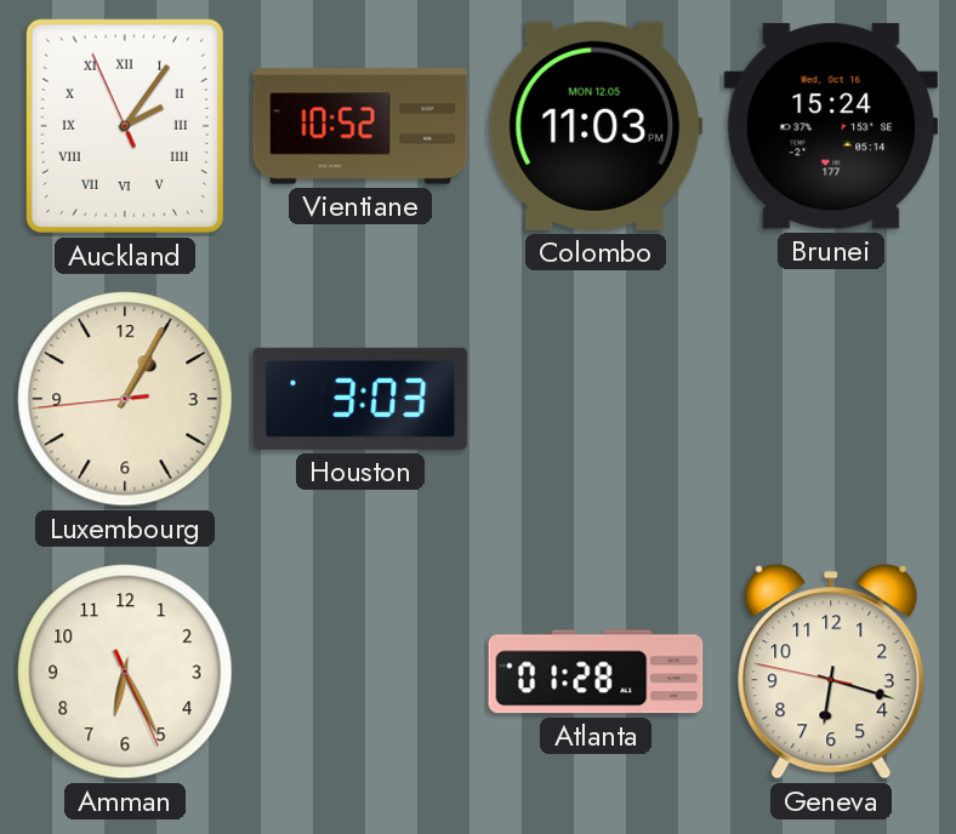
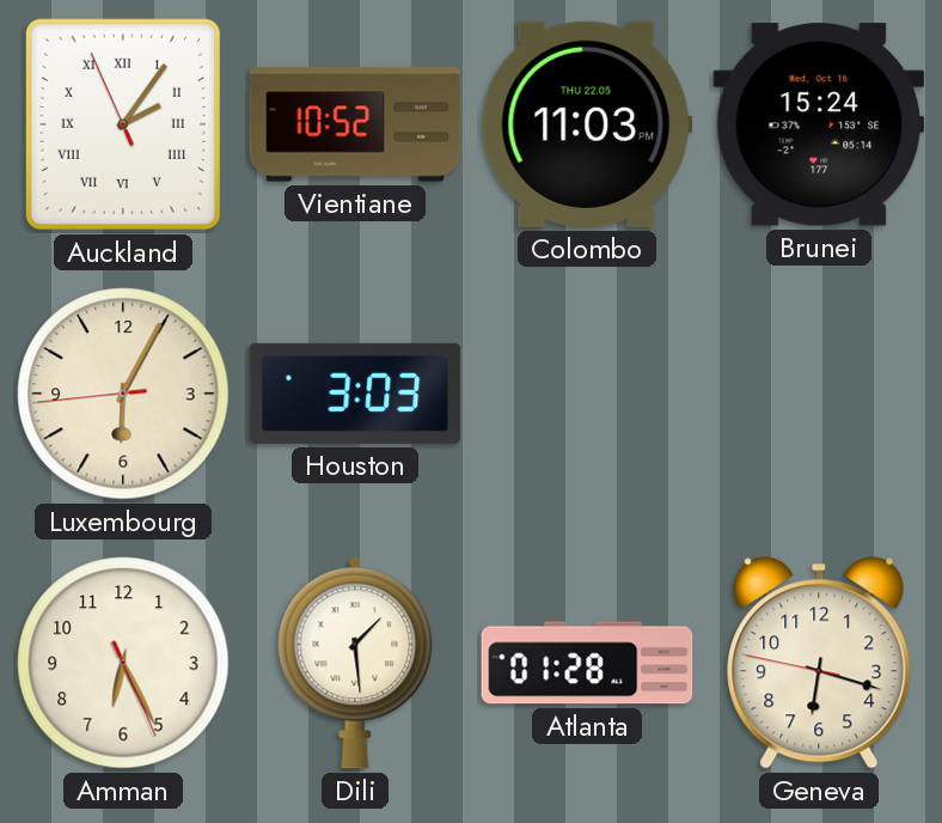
Colombo date: MON 12.05 -> THU 22.05
Luxembourg: 1:04 -> 6:04
Dili: none -> 1:29
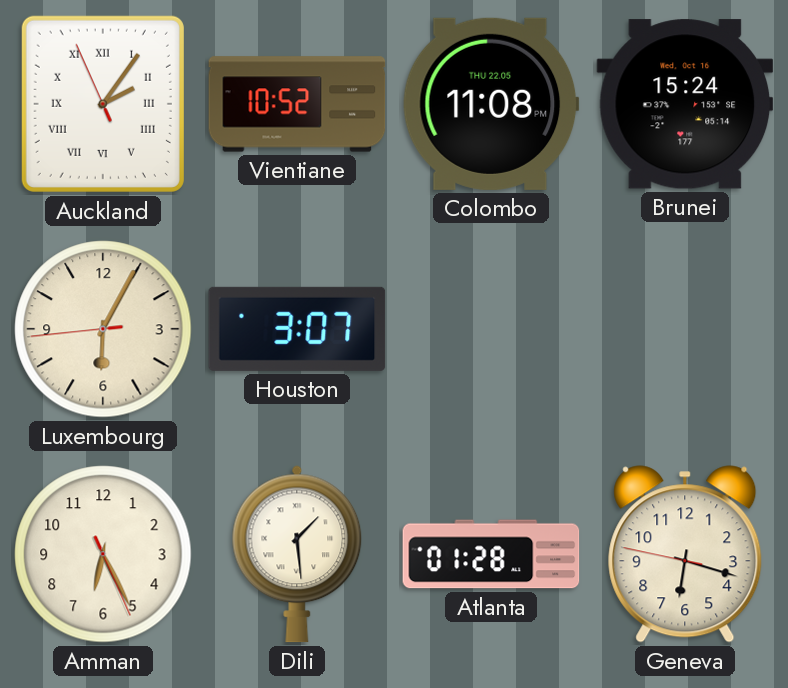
Colombo: 11:03 -> 11:08
Houston: 3:03 -> 3:07
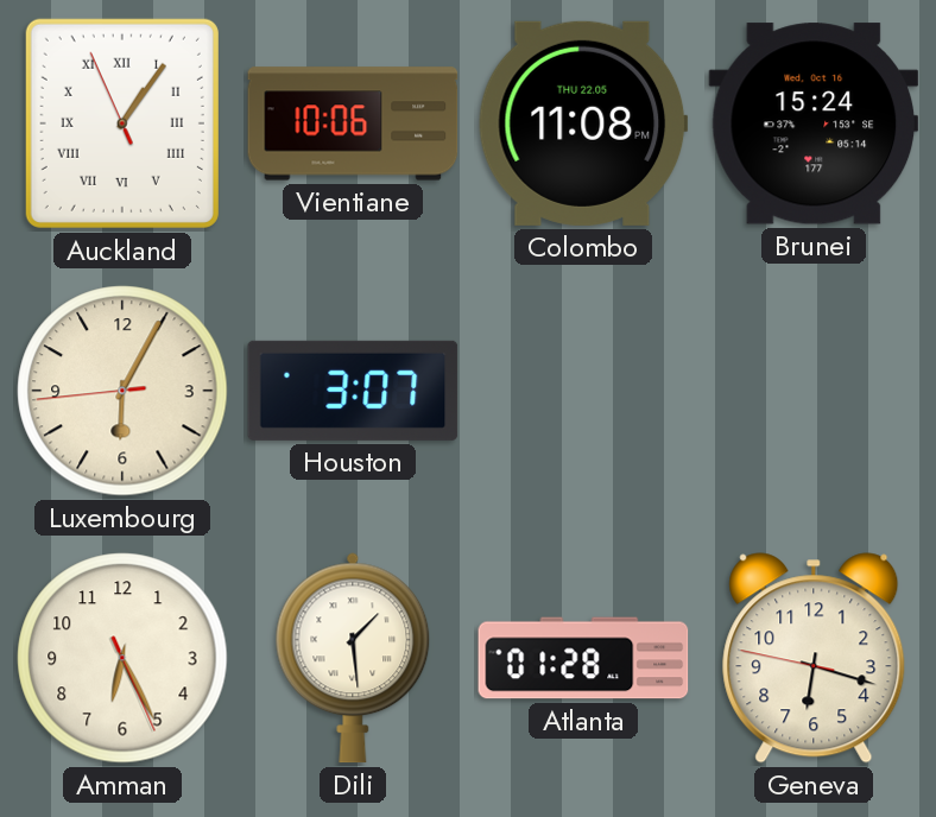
Auckland: 2:05 -> 1:05
Vientiane: 10:52 -> 10:06
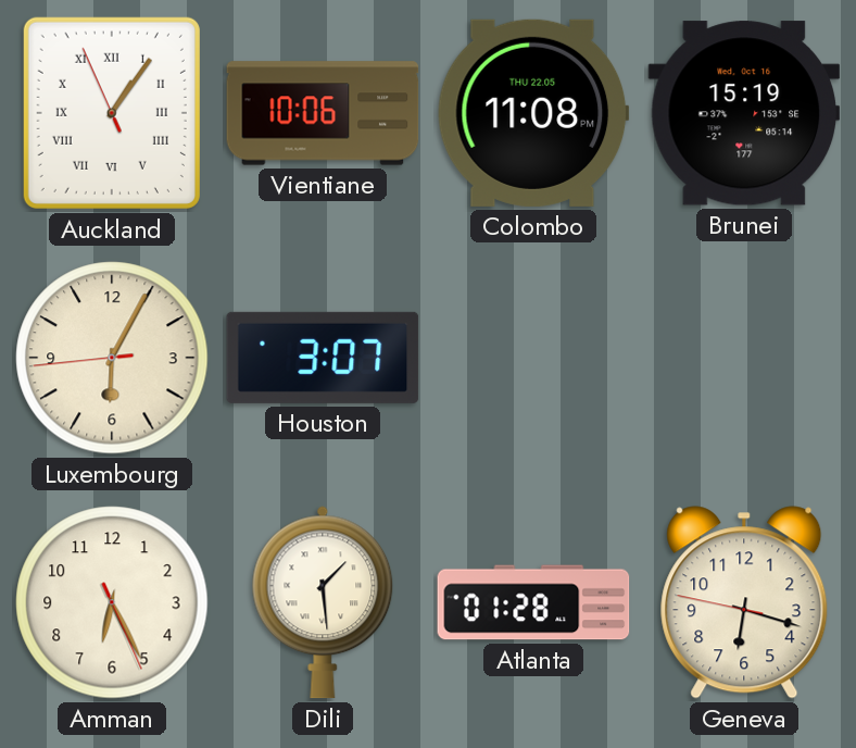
Brunei: 15:24 -> 15:19
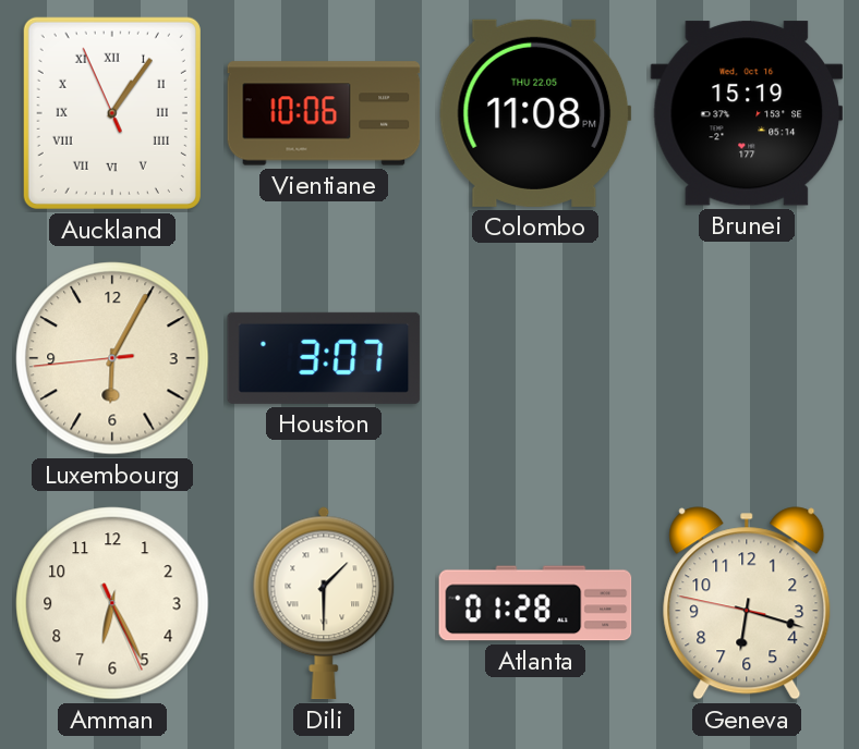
Dili: 1:29 -> 1:30
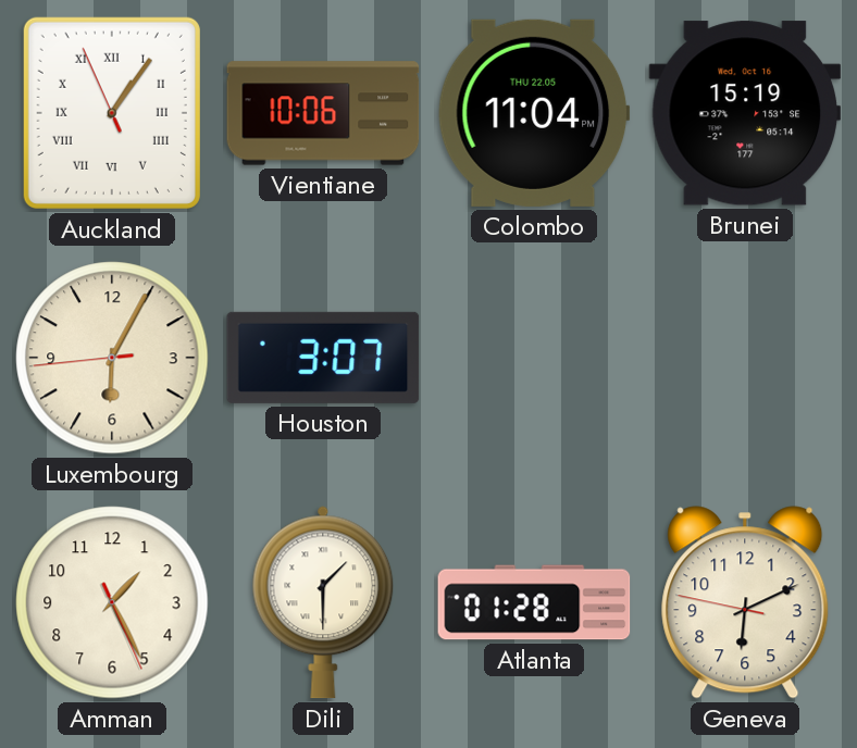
Colombo: 11:08 -> 11:04
Amman: 6:25 -> 1:25
Geneva: 6:17 -> 6:10
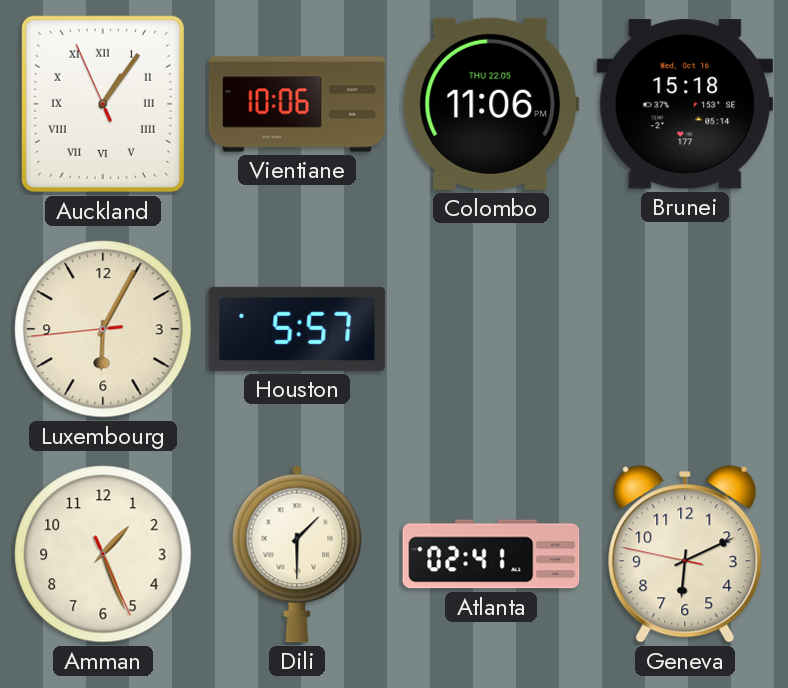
Colombo: 11:04 -> 11:06
Brunei: 15:19 -> 15:18
Houston: 3:07 -> 5:57
Amman: 1:25 -> 1:26
Atlanta: 01:28 -> 02:41
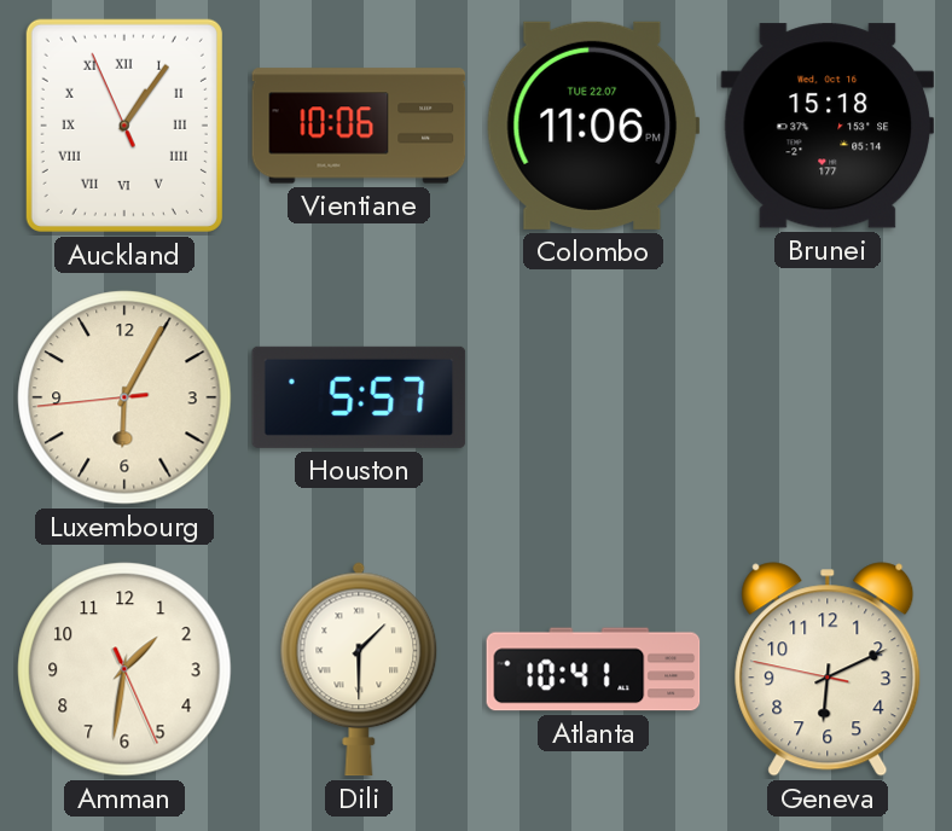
Colombo date: THU 22.05 -> TUE 22.07
Amman: 1:26 -> 1:31
Atlanta: 02:41 -> 10:41
